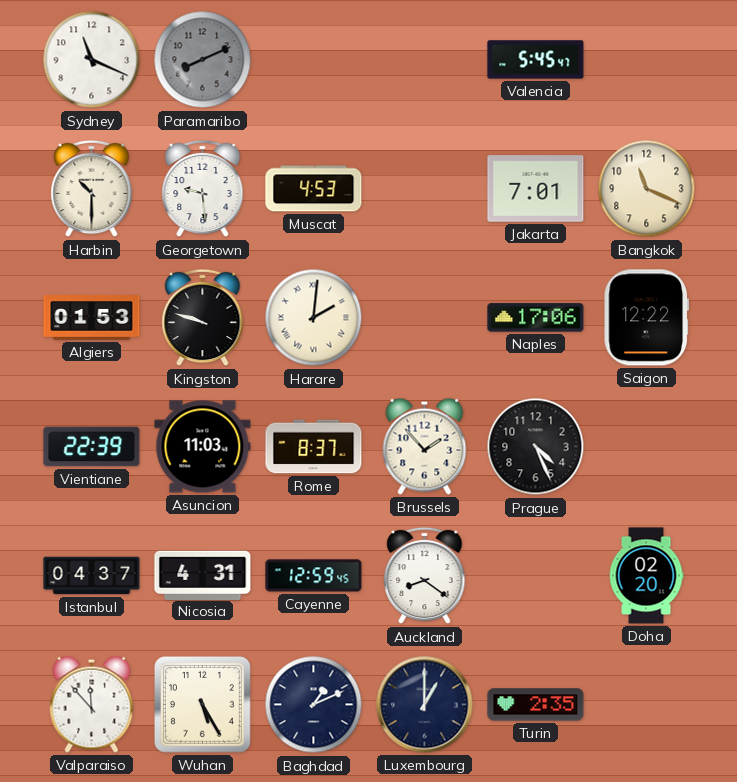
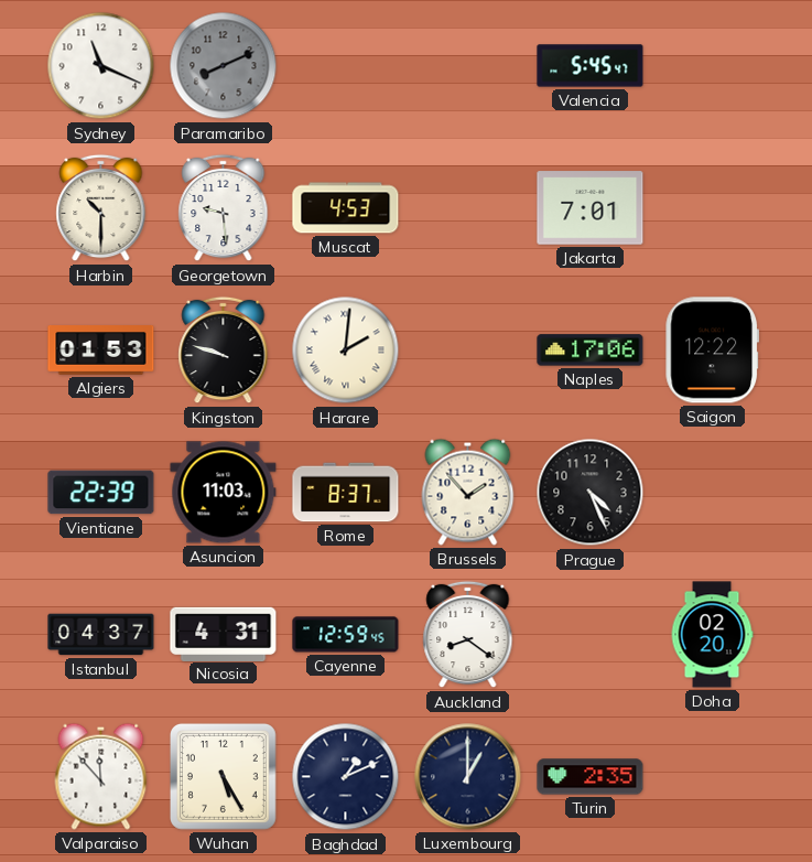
Bangkok: 11:19 -> none
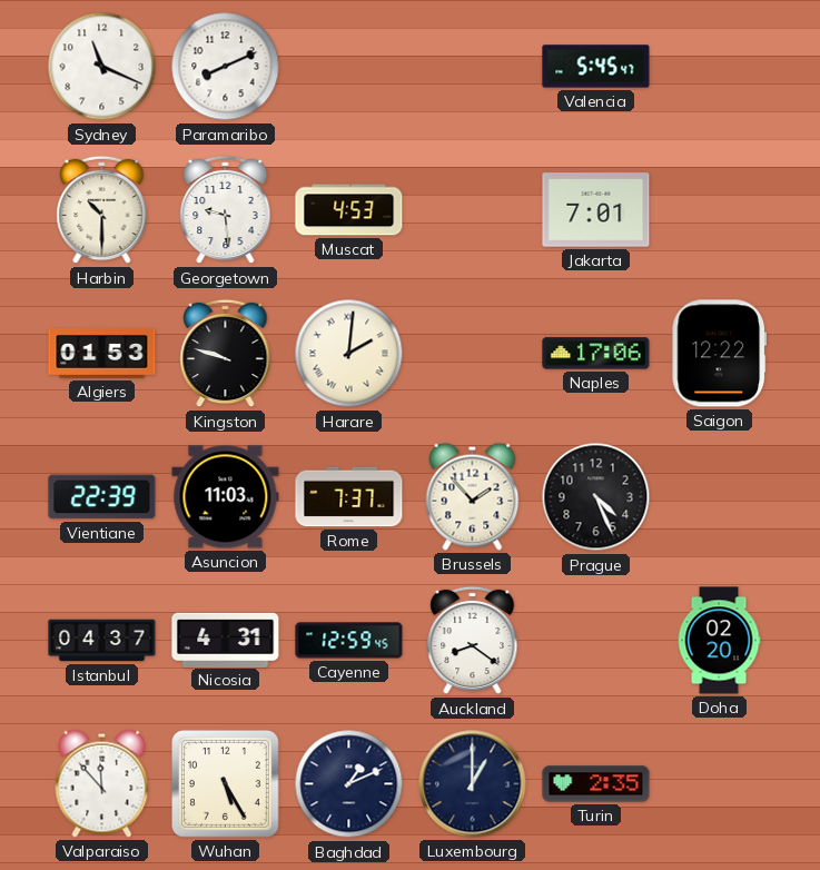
Paramaribo dial: grey -> white
Rome: 8:37 -> 7:37
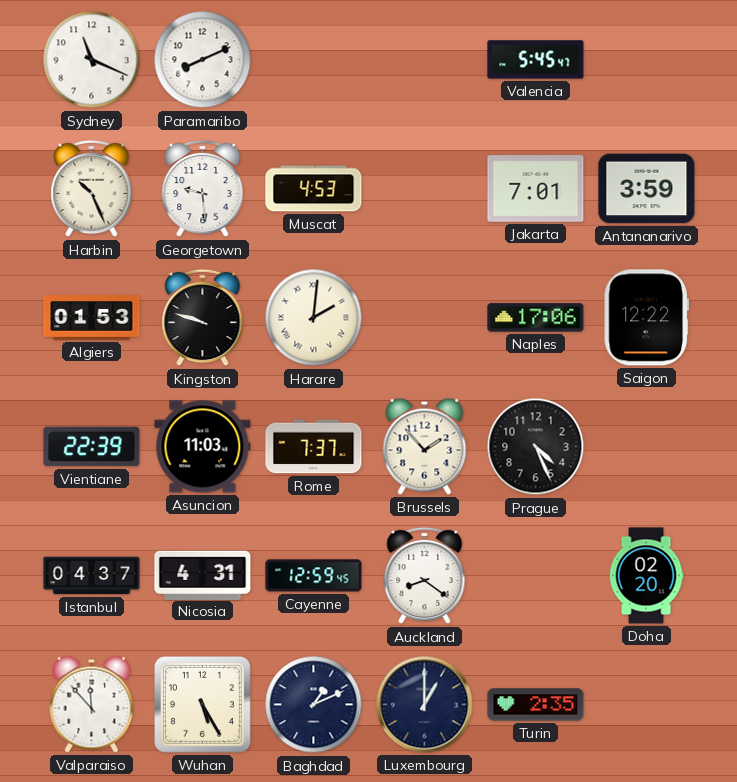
Harbin: 10:30 -> 10:26
Antananarivo: none -> 3:59
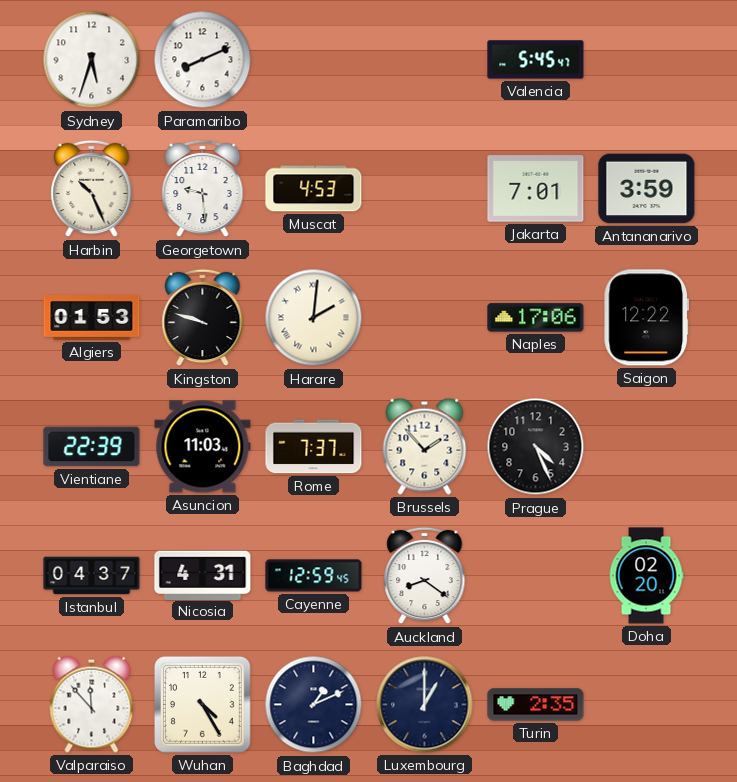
Sydney: 11:19 -> 5:33
Wuhan: 5:25 -> 4:25
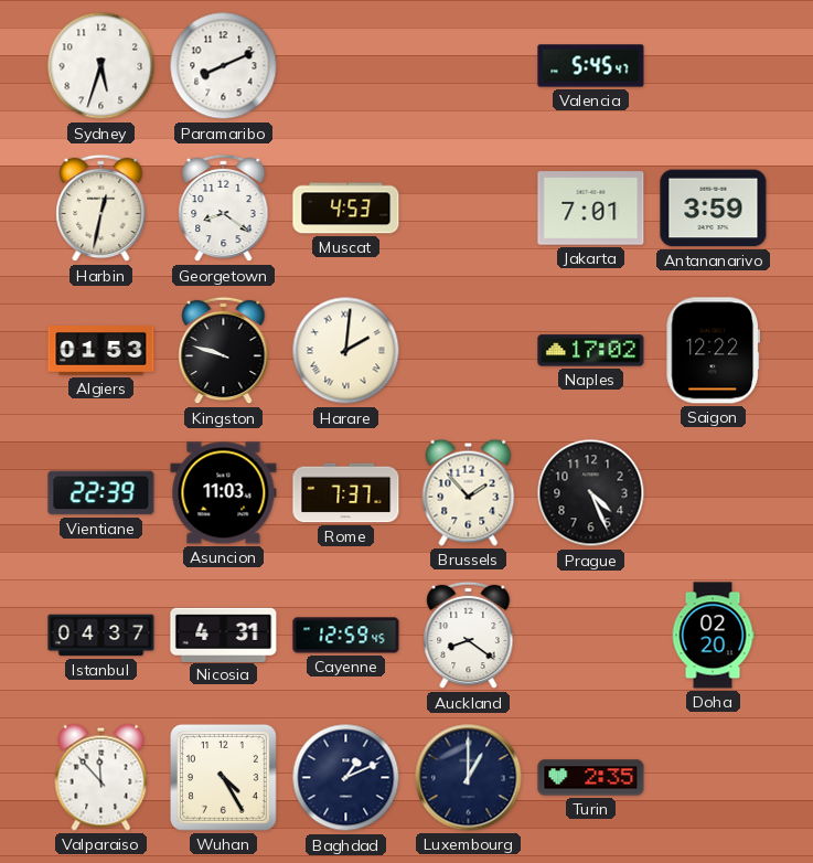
Harbin: 10:26 -> 12:32
Georgetown: 9:29 -> 8:21
Naples: 17:06 -> 17:02
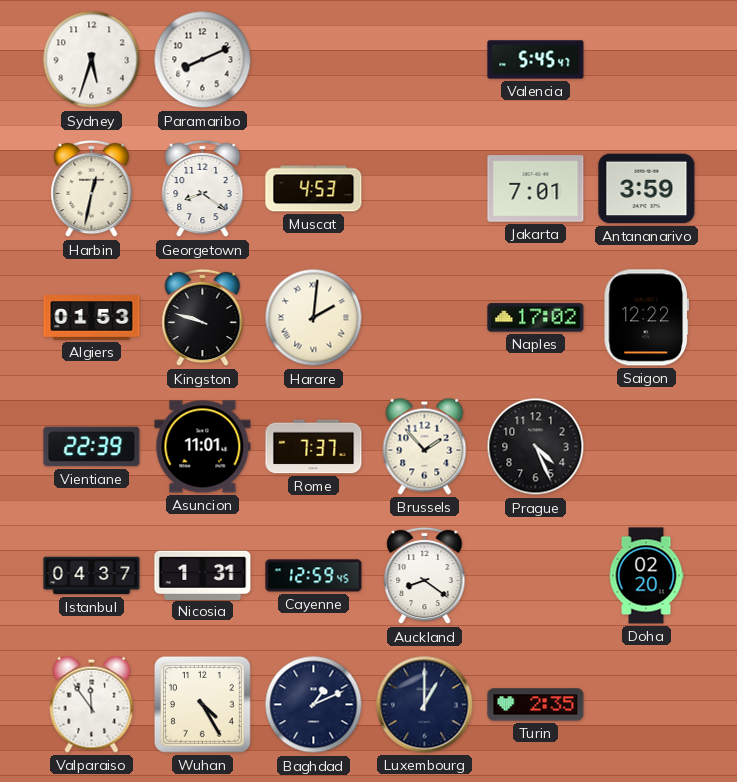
Asuncion: 11:03 -> 11:01
Nicosia: 4:31 -> 1:31
Valparaiso: 11:53 -> 11:54
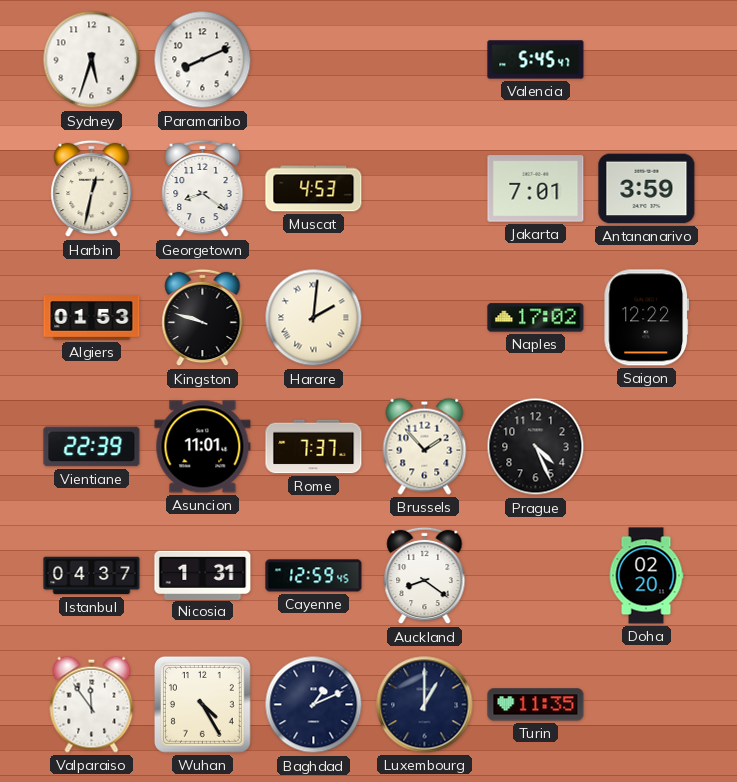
Turin: 2:35 -> 11:35
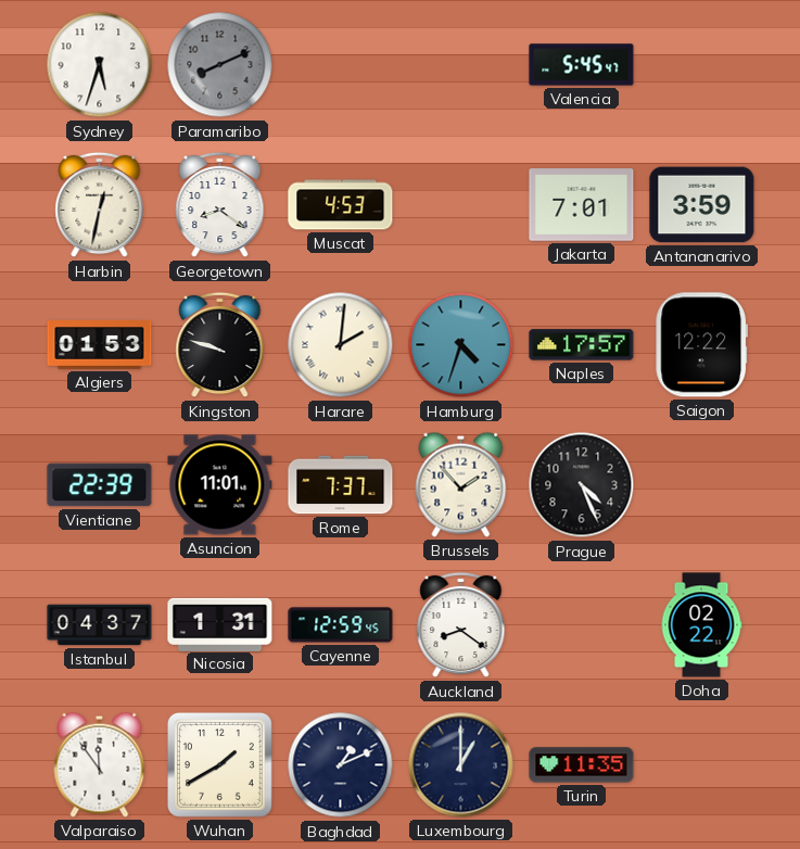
Paramaribo dial: white -> grey
Hamburg: none -> 4:33
Naples: 17:02 -> 17:57
Doha: 02:20 -> 02:22
Wuhan: 4:25 -> 1:40
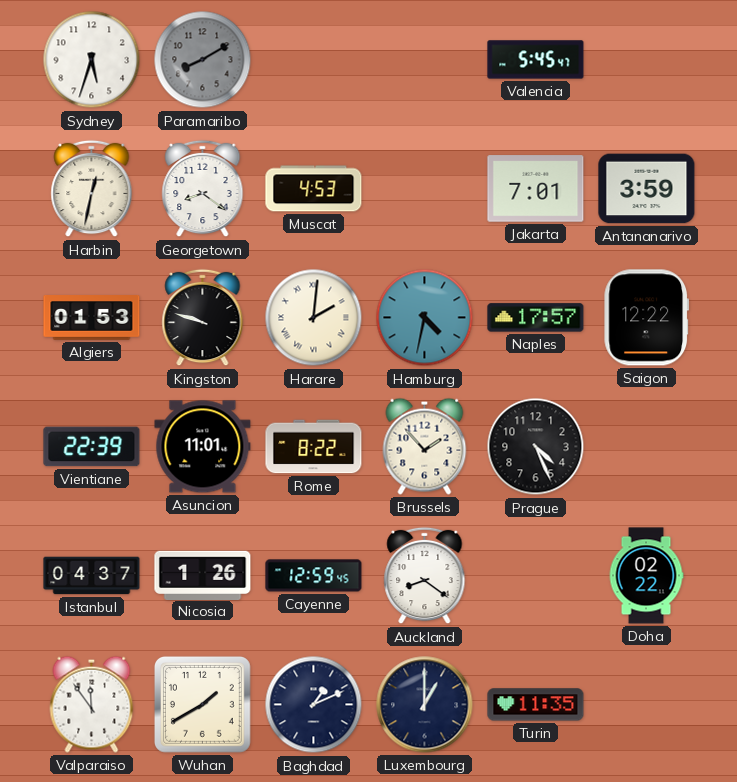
Paramaribo: 8:11 -> 8:10
Hamburg: 4:33 -> 4:32
Rome: 7:37 -> 8:22
Nicosia: 1:31 -> 1:26
